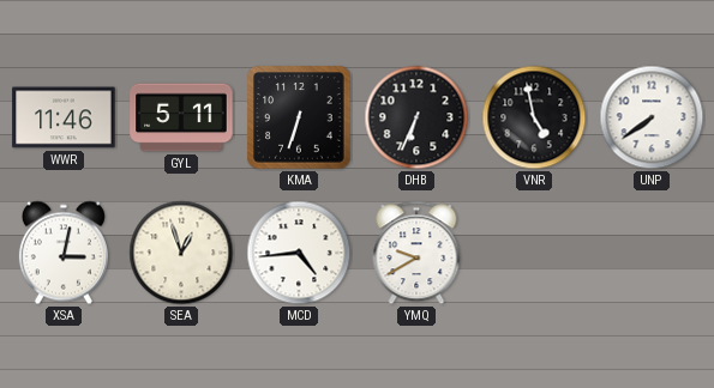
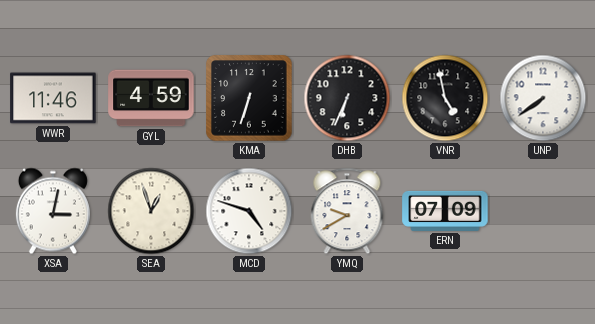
GYL: 5:11 -> 4:59
MCD: 4:44 -> 4:48
ERN: none -> 07:09
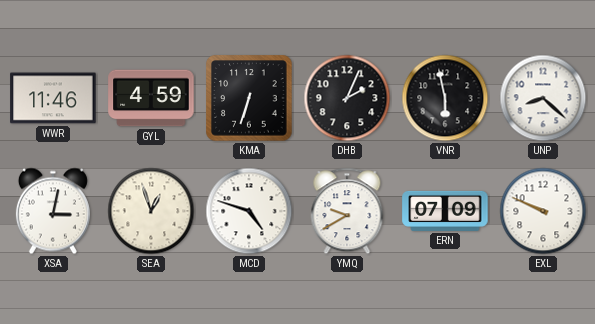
DHB: 6:34 -> 2:04
VNR: 4:58 -> 5:58
UNP: 7:39 -> 8:22
EXL: none -> 9:49
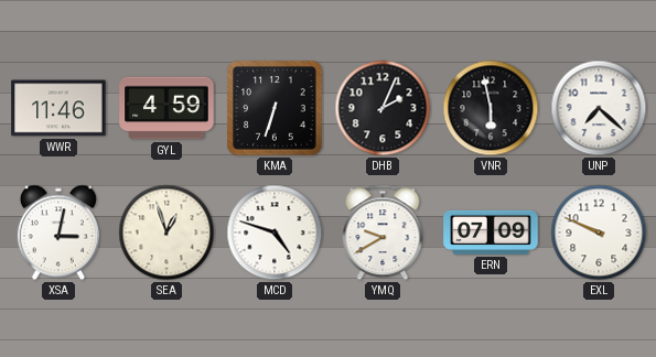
UNP: 8:22 -> 7:22
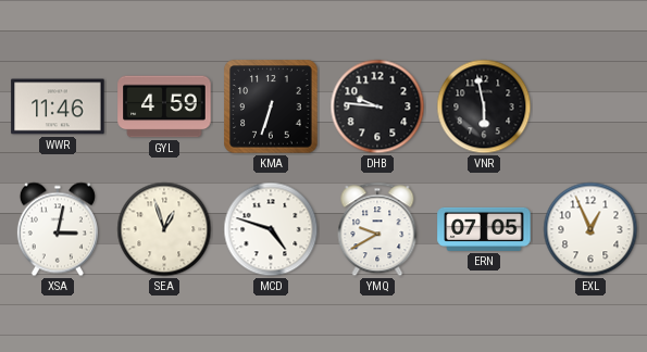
DHB: 2:04 -> 9:46
UNP: 7:22 -> none
ERN: 07:09 -> 07:05
EXL: 9:49 -> 12:56
